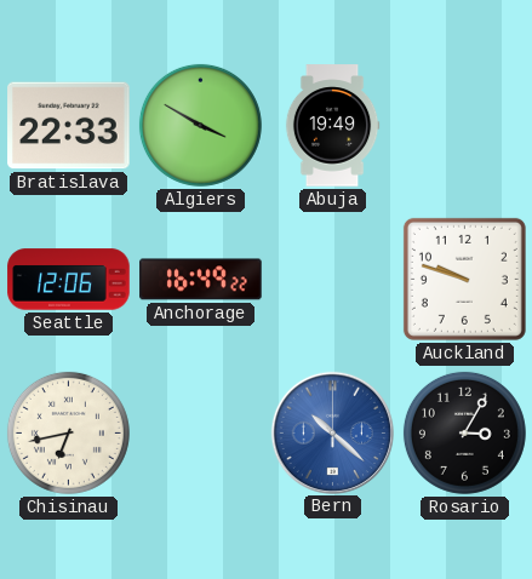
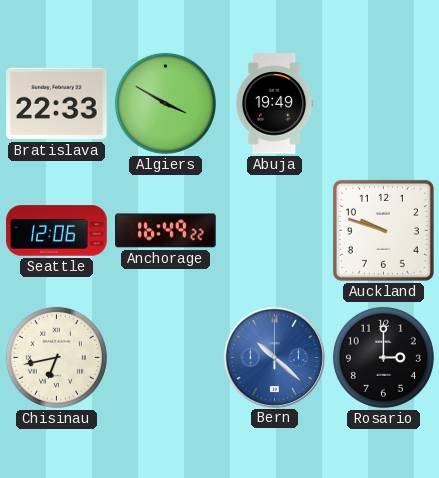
Rosario: 3:05 -> 3:00
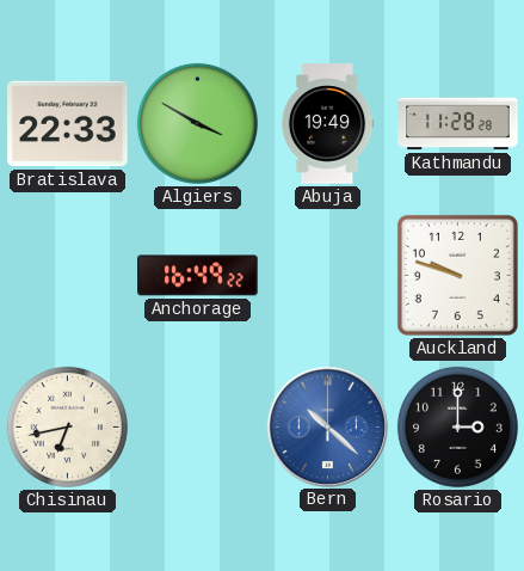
Kathmandu: none -> 11:28
Seattle: 12:06 -> none
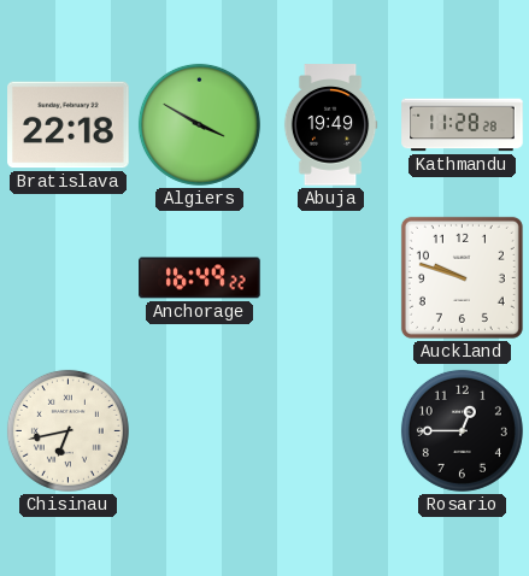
Bratislava: 22:33 -> 22:18
Bern: 10:22 -> none
Rosario: 3:00 -> 12:45
